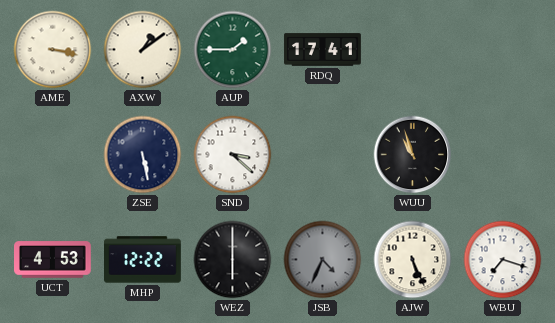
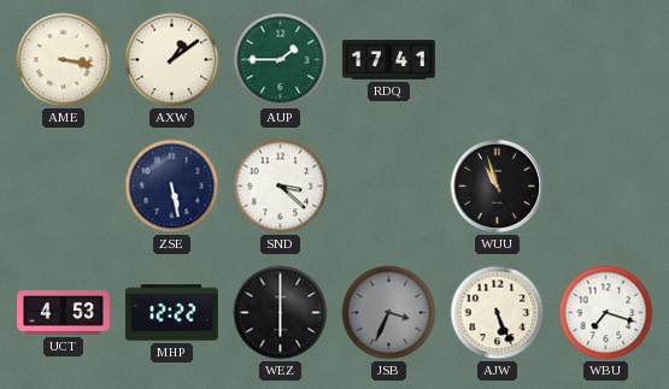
JSB: 4:34 -> 3:34
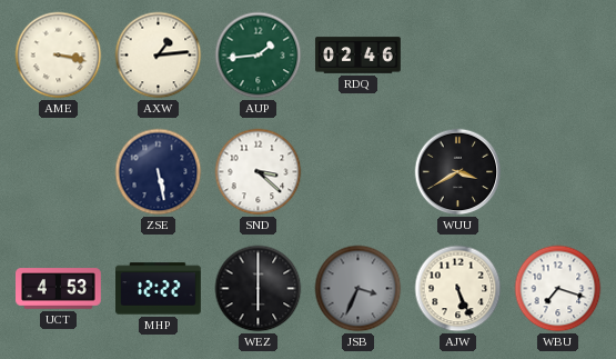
AXW: 1:09 -> 1:14
AUP: 1:45 -> 1:44
RDQ: 17:41 -> 02:46
WUU: 10:57 -> 3:40
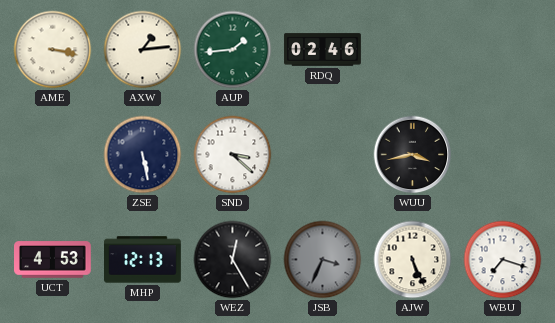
WUU: 3:40 -> 3:43
MHP: 12:22 -> 12:13
WEZ: 6:00 -> 12:25
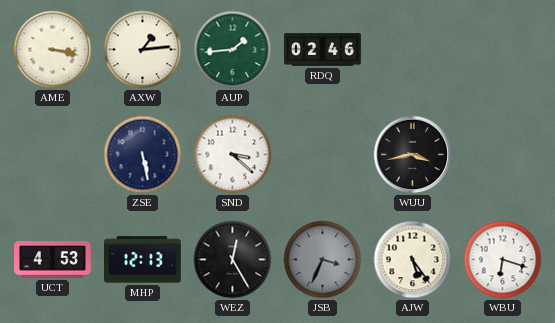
AJW: 5:26 -> 5:24
WBU: 7:18 -> 6:18
